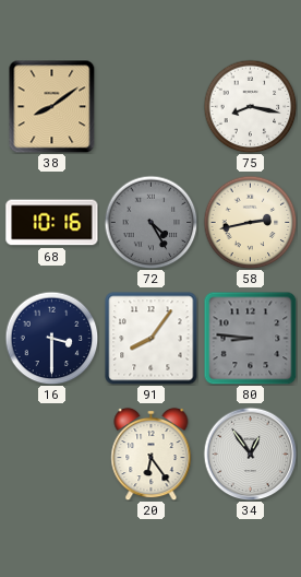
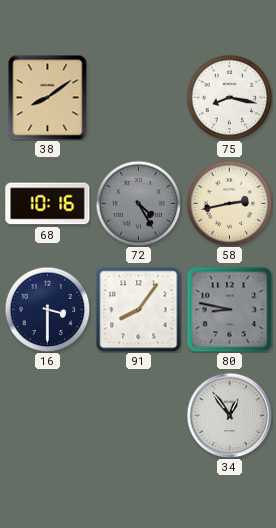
80: 8:46 -> 8:47
20: 6:24 -> none
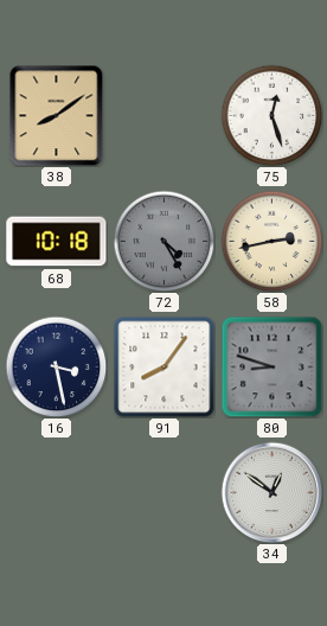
75: 8:17 -> 12:27
68: 10:16 -> 10:18
16: 3:30 -> 3:28
80: 8:47 -> 8:48
34: 12:54 -> 12:51
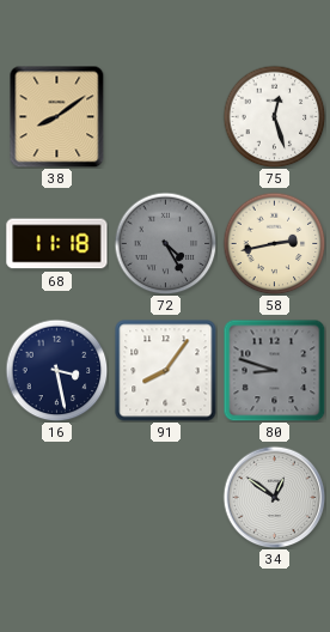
68: 10:18 -> 11:18
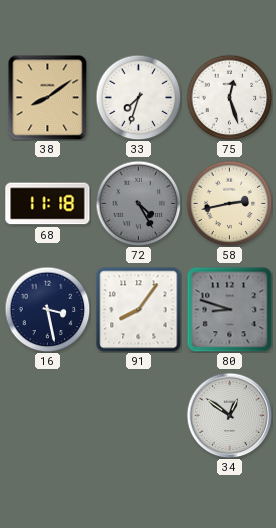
33: none -> 7:33
